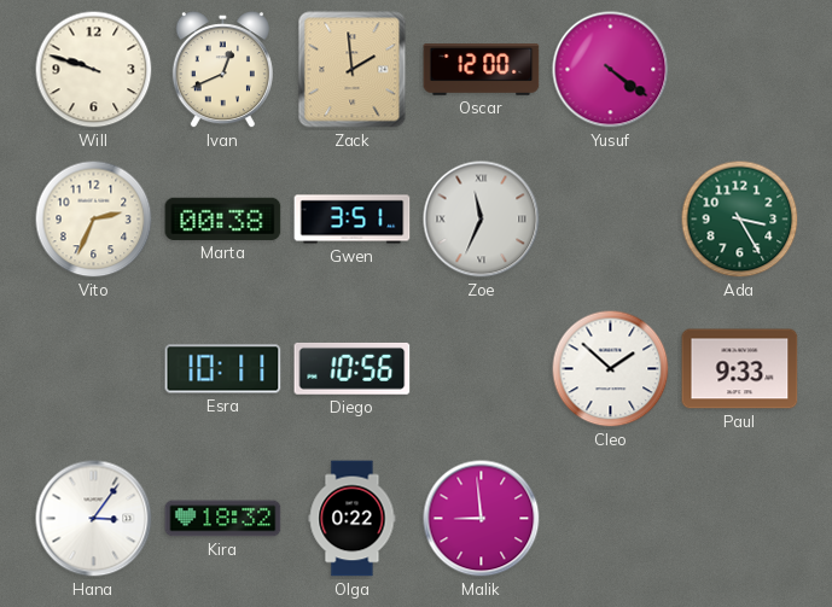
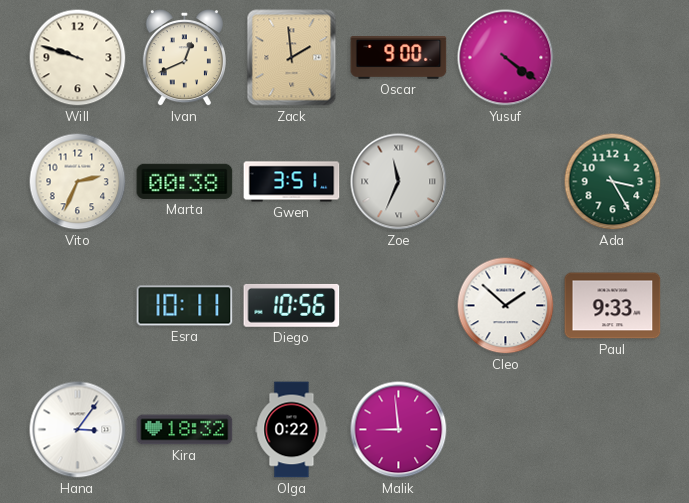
Oscar: 12:00 -> 9:00
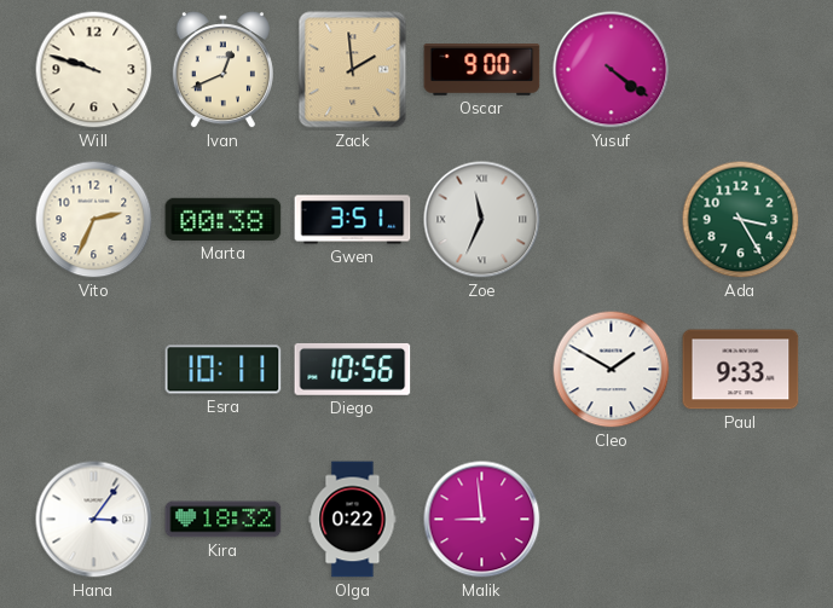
Cleo: 1:52 -> 1:50
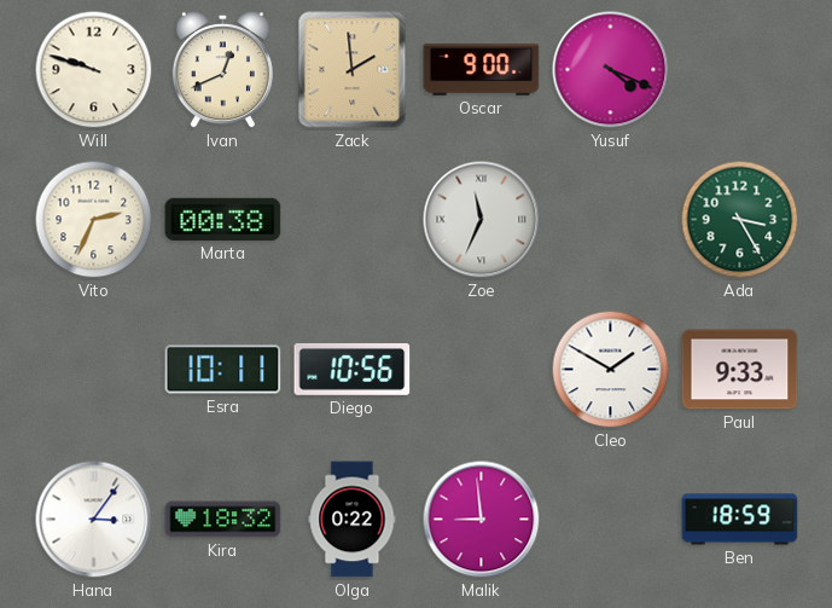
Yusuf: 4:21 -> 4:19
Gwen: 3:51 -> none
Ben: none -> 18:59
